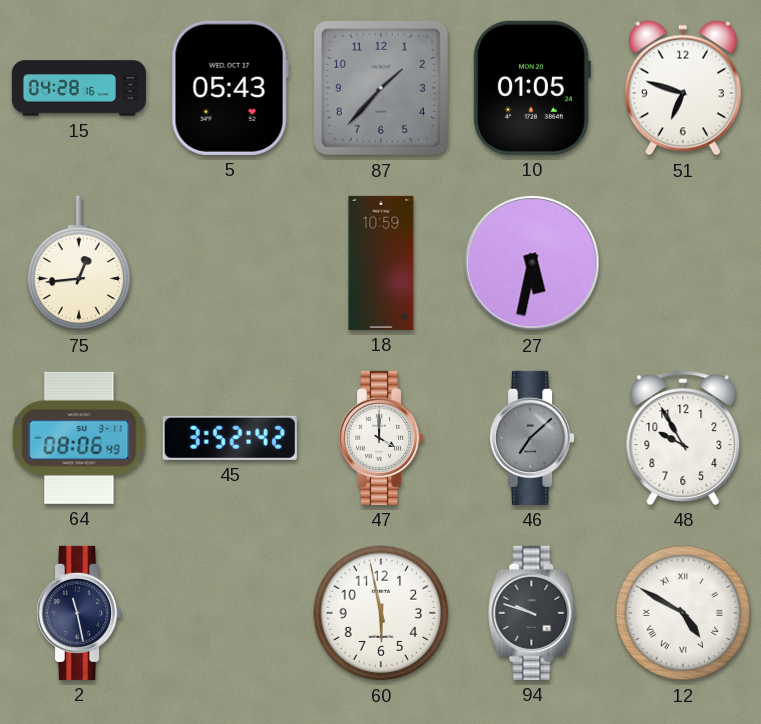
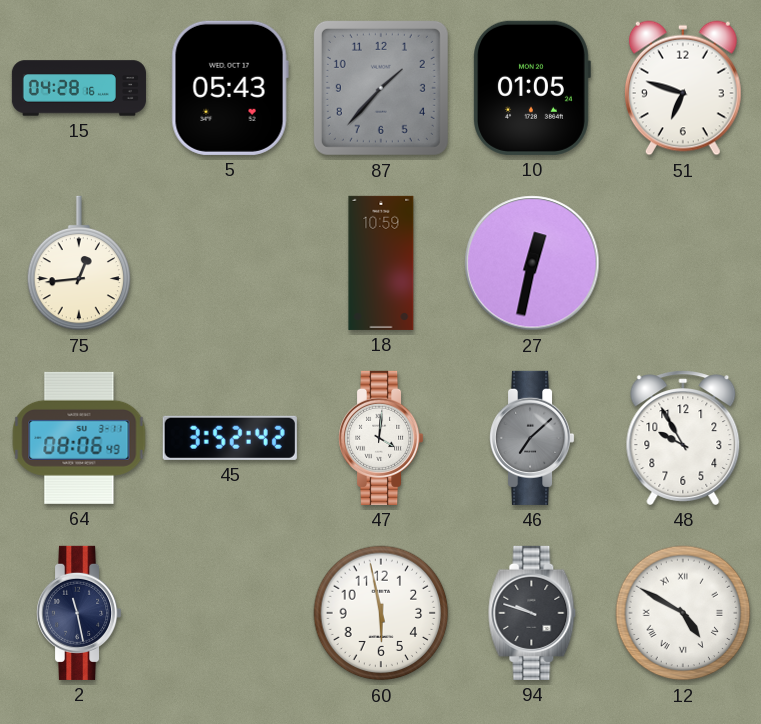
27: 5:32 -> 12:32
47: 4:00 -> 4:01
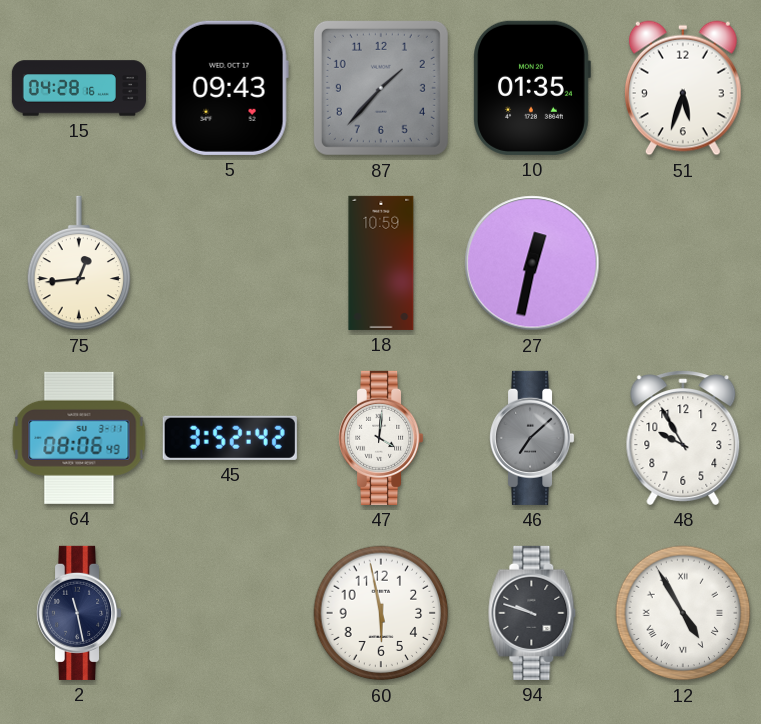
5: 05:43 -> 09:43
10: 01:05 -> 01:35
51: 6:48 -> 5:33
12: 4:50 -> 4:55
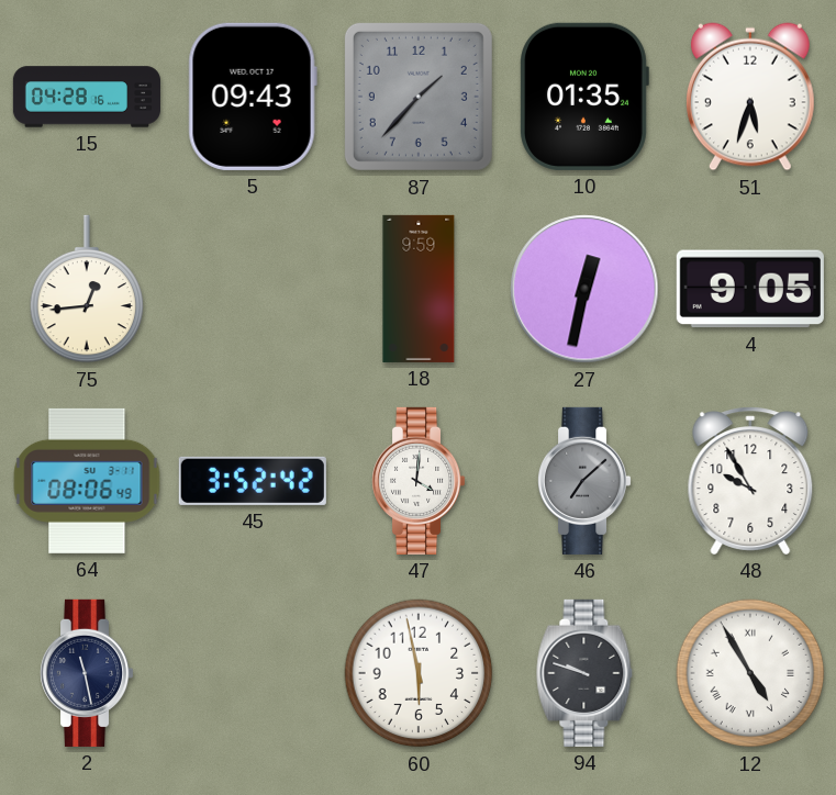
18: 10:59 -> 9:59
4: none -> 9:05
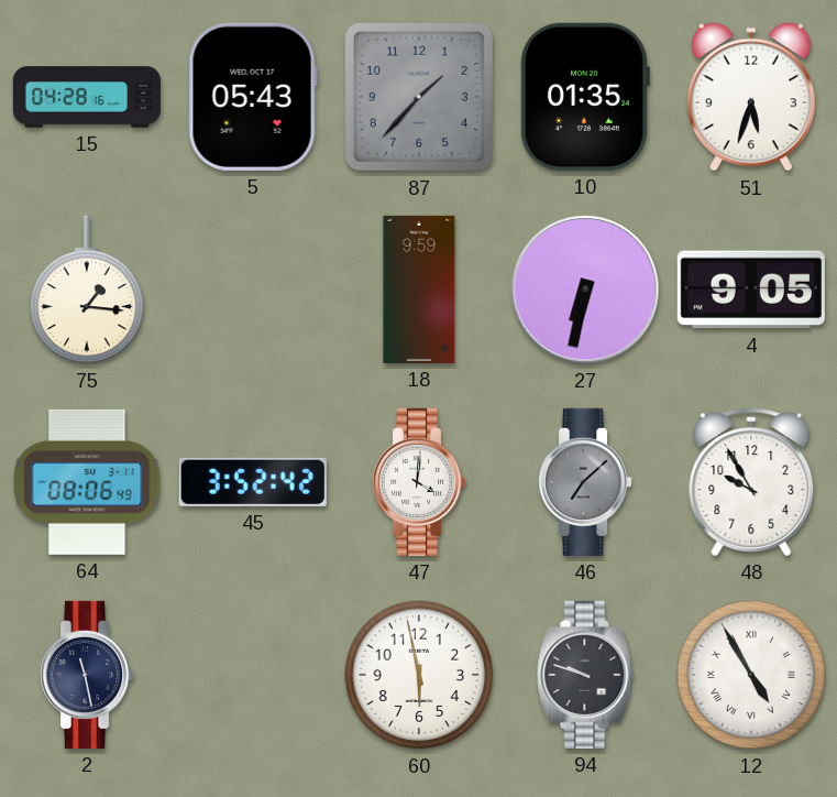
5: 09:43 -> 05:43
75: 12:44 -> 1:16
27: 12:32 -> 6:32
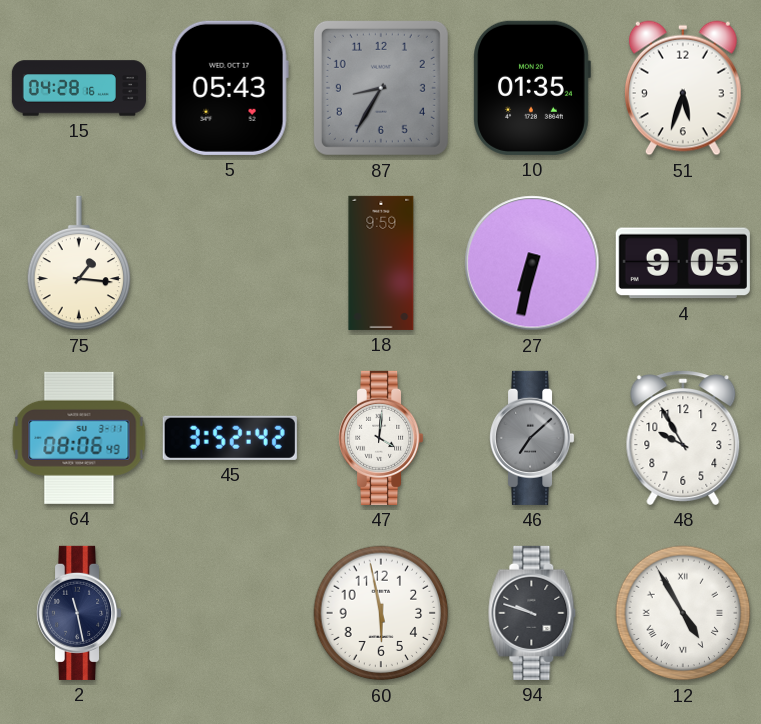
87: 1:37 -> 8:35
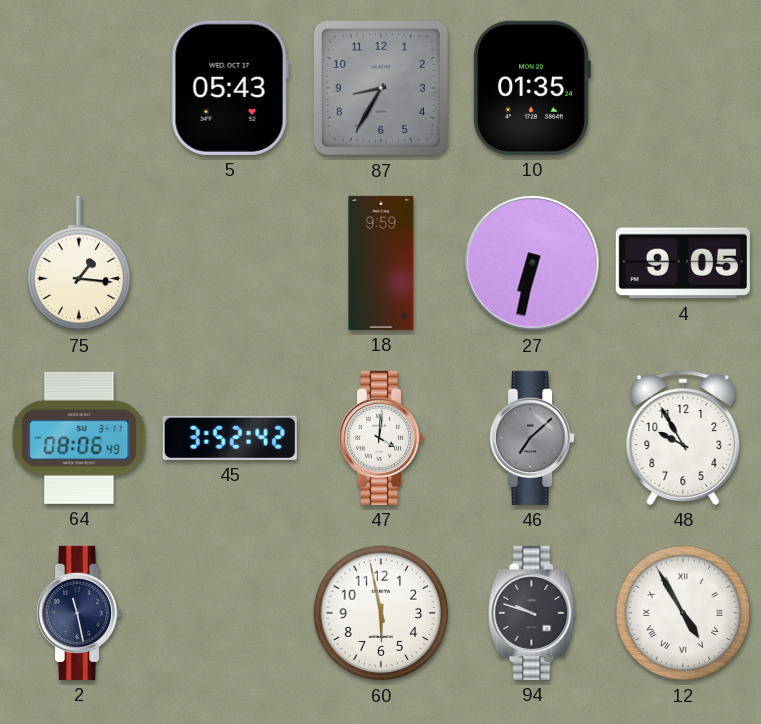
15: 04:28 -> none
51: 5:33 -> none
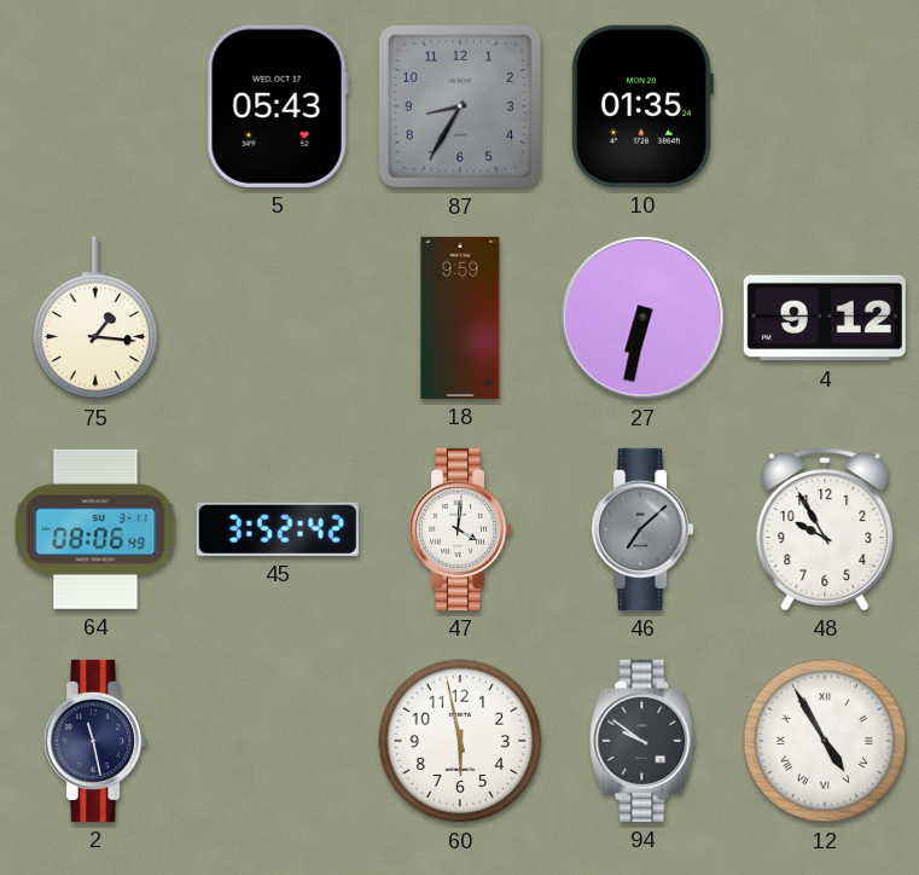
4: 9:05 -> 9:12
94: 9:48 -> 9:51
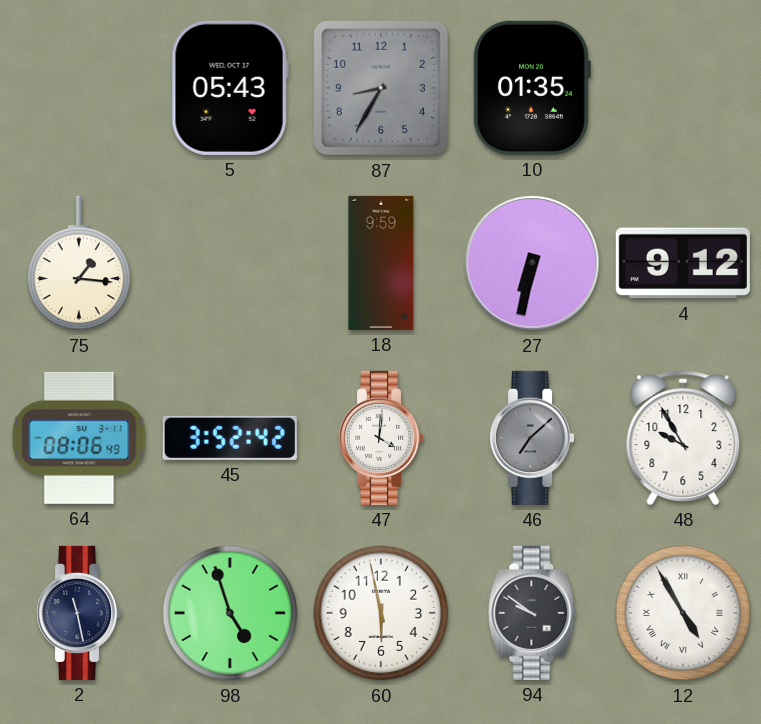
98: none -> 4:57
